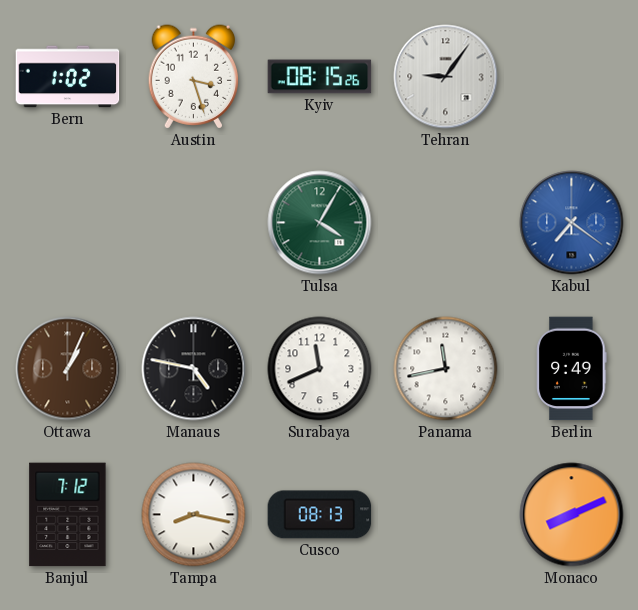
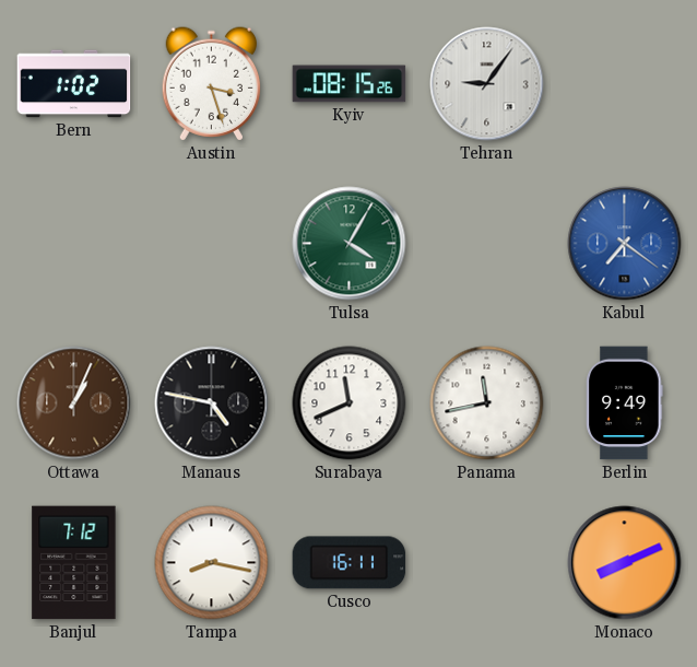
Cusco: 08:13 -> 16:11
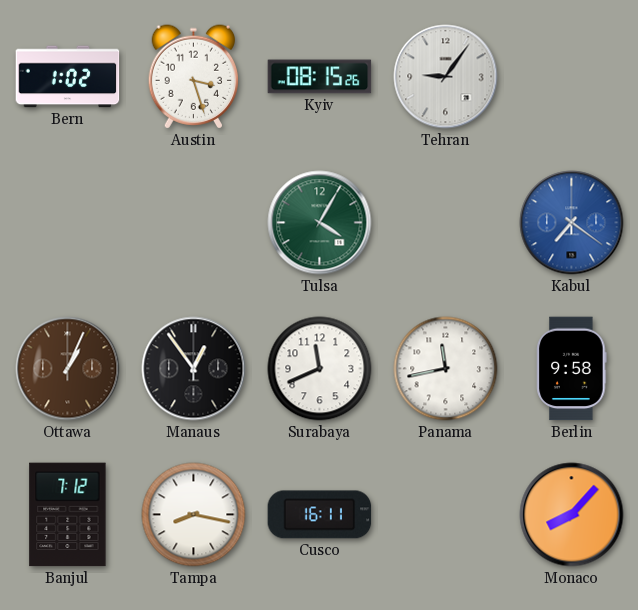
Manaus: 4:47 -> 12:54
Berlin: 9:49 -> 9:58
Monaco: 8:11 -> 8:07
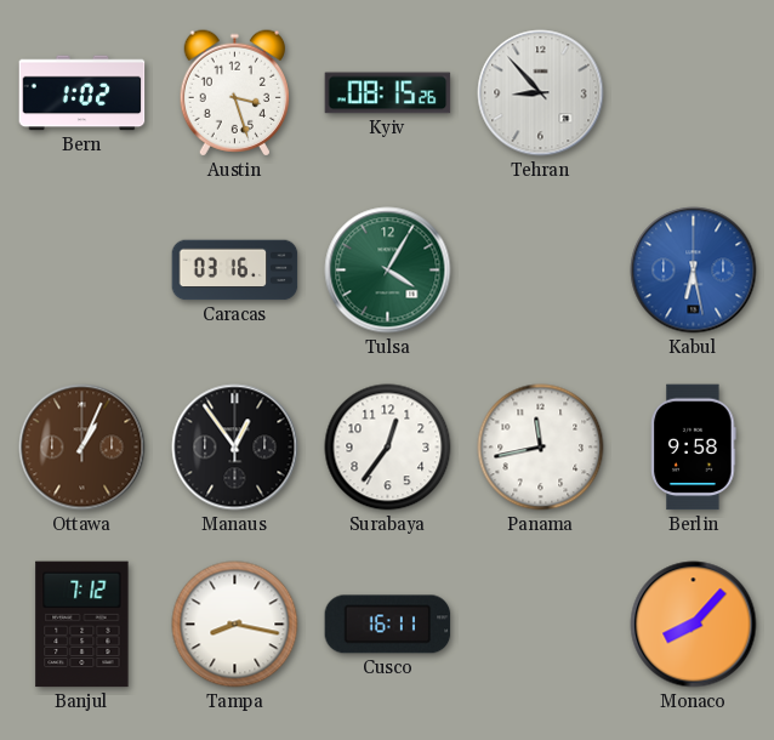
Tehran: 9:06 -> 8:53
Caracas: none -> 03:16
Kabul: 7:21 -> 6:28
Surabaya: 11:41 -> 12:36
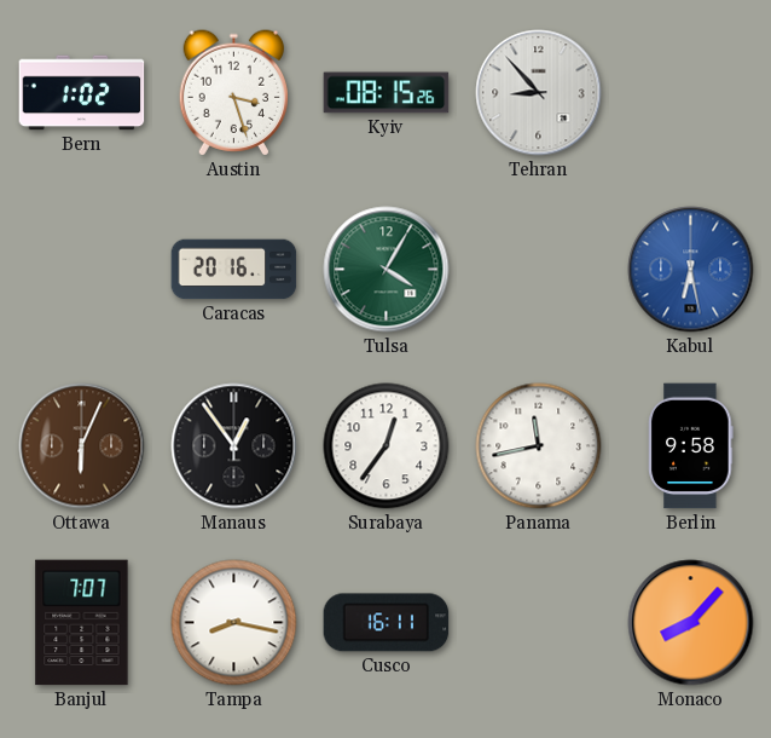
Caracas: 03:16 -> 20:16
Ottawa: 1:04 -> 6:04
Banjul: 7:12 -> 7:07
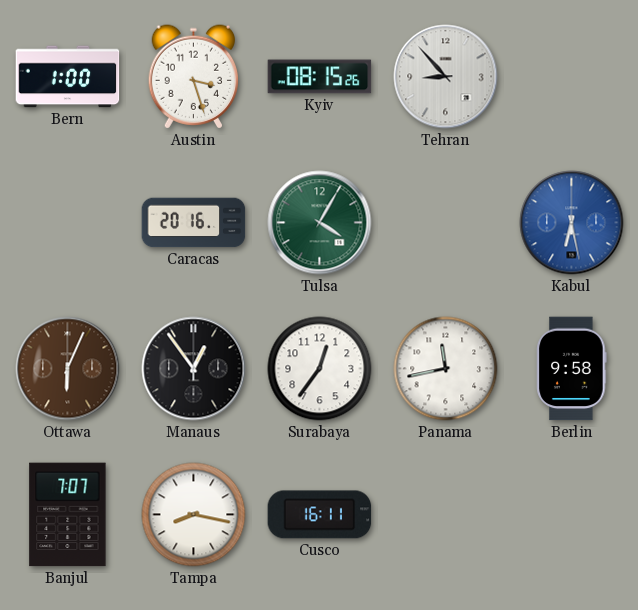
Bern: 1:02 -> 1:00
Monaco: 8:07 -> none
